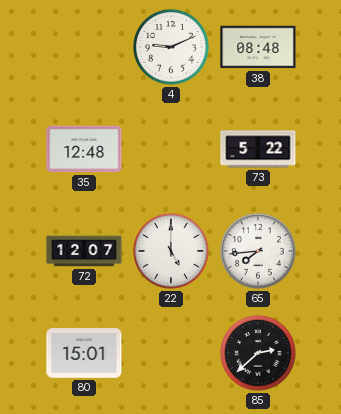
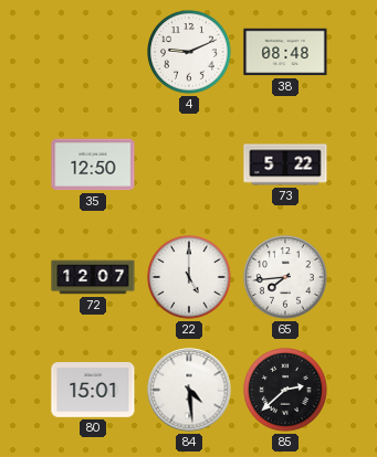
35: 12:48 -> 12:50
84: none -> 4:29
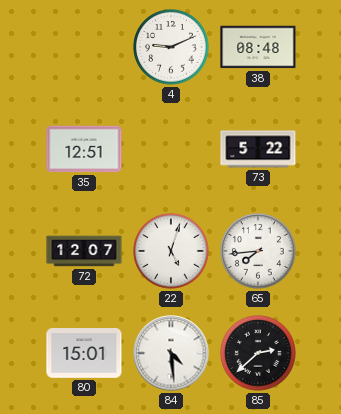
35: 12:50 -> 12:51
22: 5:00 -> 5:03
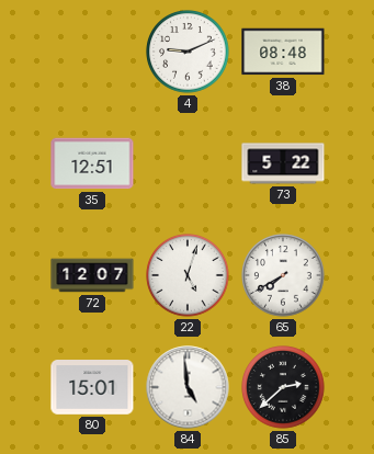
65: 7:44 -> 7:40
84: 4:29 -> 4:59
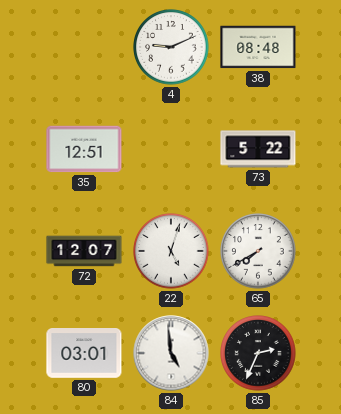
80: 15:01 -> 03:01
85: 2:38 -> 2:34
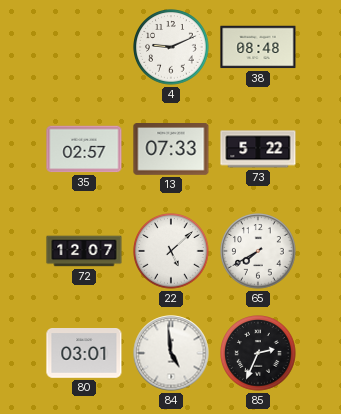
35: 12:51 -> 02:57
13: none -> 07:33
22: 5:03 -> 5:08
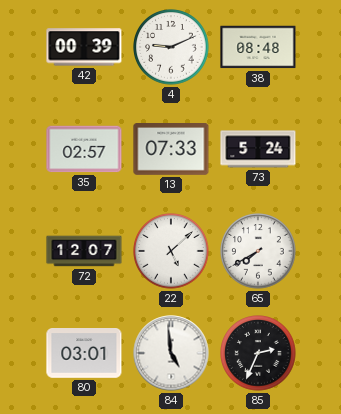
42: none -> 00:39
73: 5:22 -> 5:24
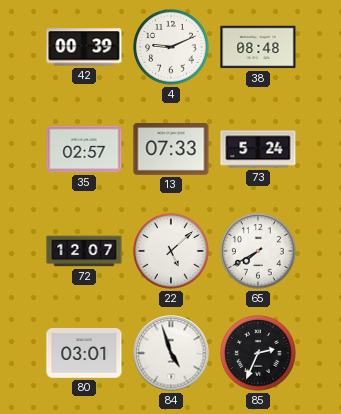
84: 4:59 -> 4:57
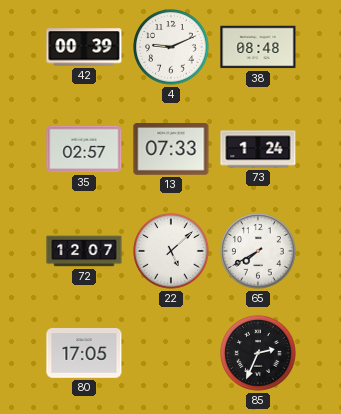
73: 5:24 -> 1:24
80: 03:01 -> 17:05
84: 4:57 -> none
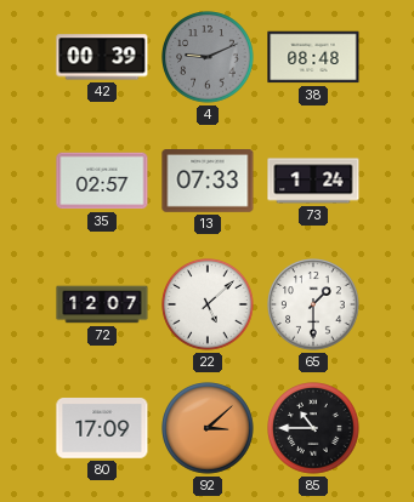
4 dial: white -> grey
65: 7:40 -> 1:30
80: 17:05 -> 17:09
92: none -> 3:08
85: 2:34 -> 10:45
